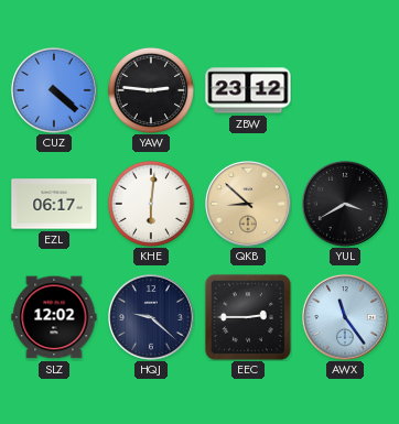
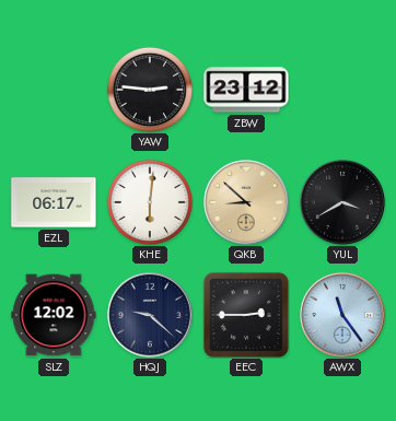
CUZ: 4:22 -> none
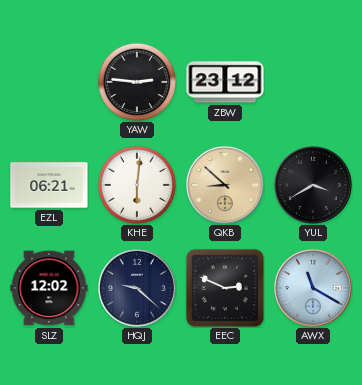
EZL: 06:17 -> 06:21
EEC: 2:45 -> 2:49
AWX: 11:24 -> 11:20
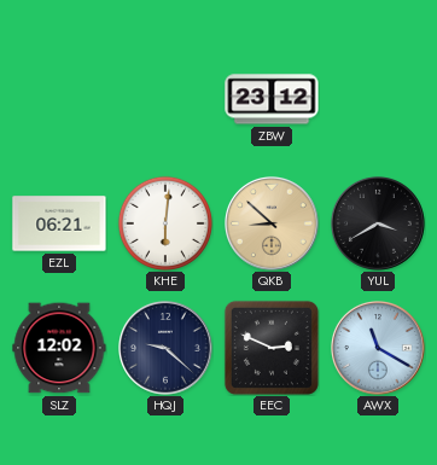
YAW: 2:46 -> none
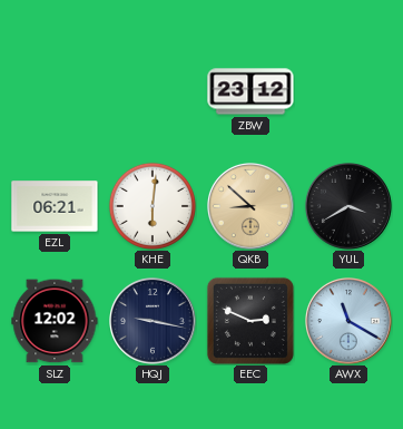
HQJ: 9:22 -> 9:17
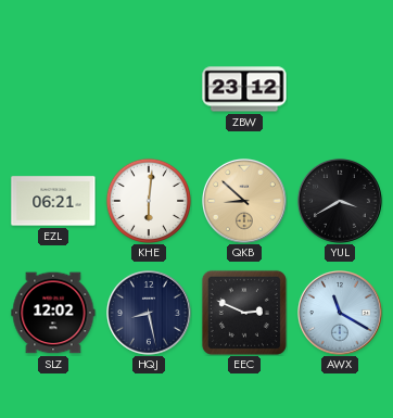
HQJ: 9:17 -> 8:28
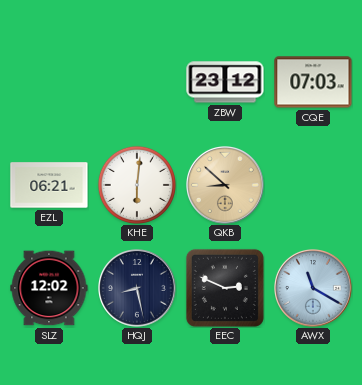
CQE: none -> 07:03
YUL: 3:40 -> none
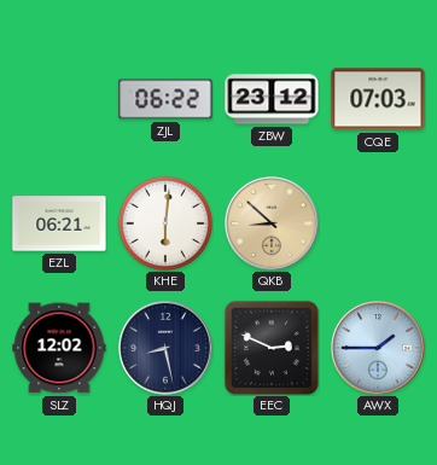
ZJL: none -> 06:22
AWX: 11:20 -> 1:45
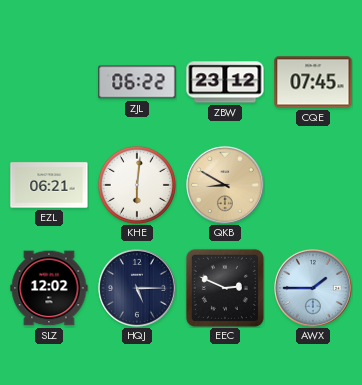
CQE: 07:03 -> 07:45
QKB: 8:52 -> 8:50
HQJ: 8:28 -> 5:15
